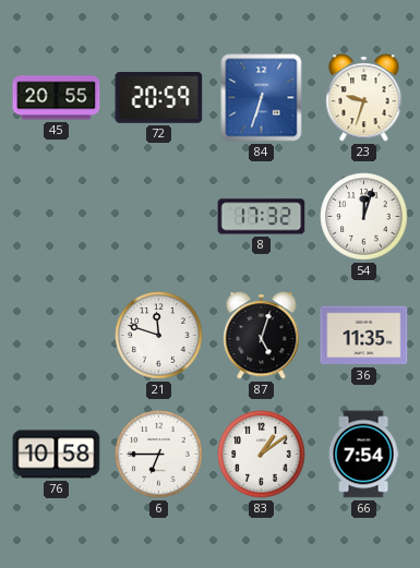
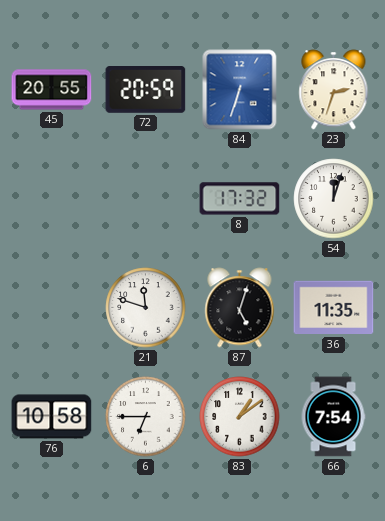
23: 9:33 -> 2:33
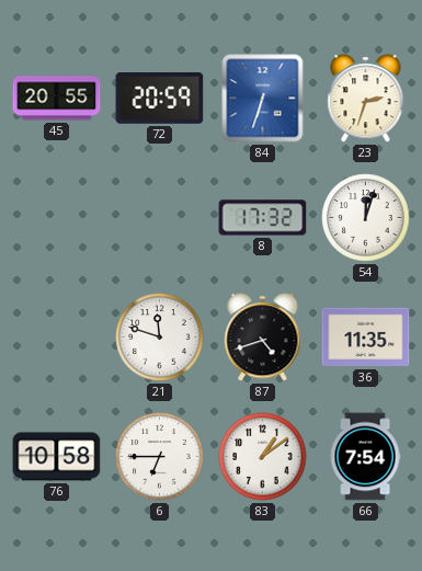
87: 5:03 -> 4:42
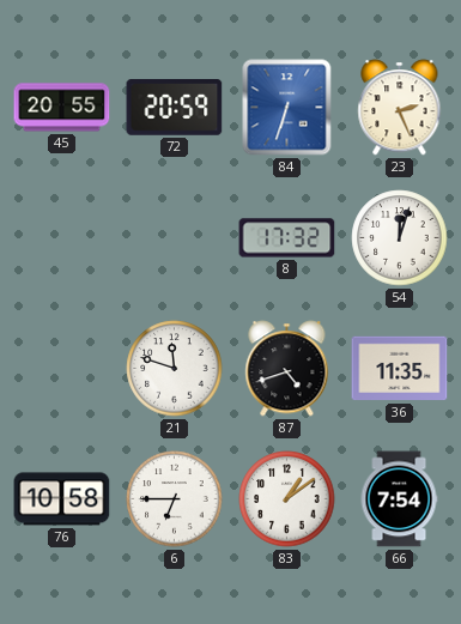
23: 2:33 -> 2:26
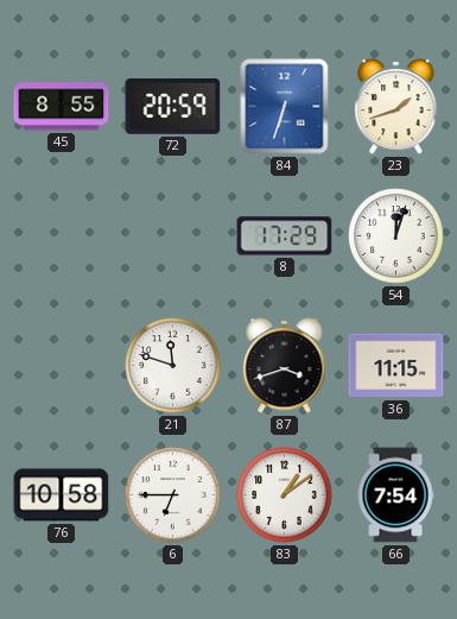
45: 20:55 -> 8:55
23: 2:26 -> 1:42
8: 17:32 -> 17:29
87: 4:42 -> 3:42
36: 11:35 -> 11:15
